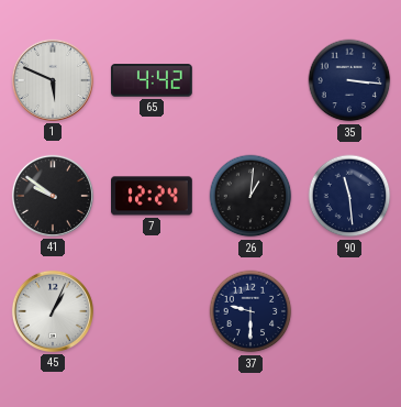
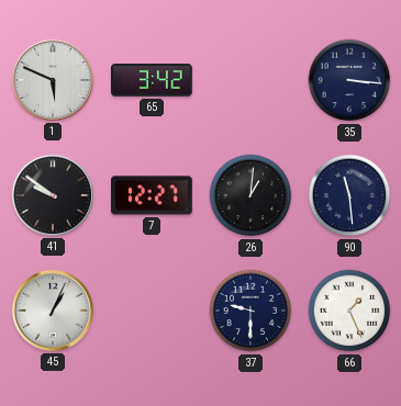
65: 4:42 -> 3:42
7: 12:24 -> 12:27
66: none -> 1:26
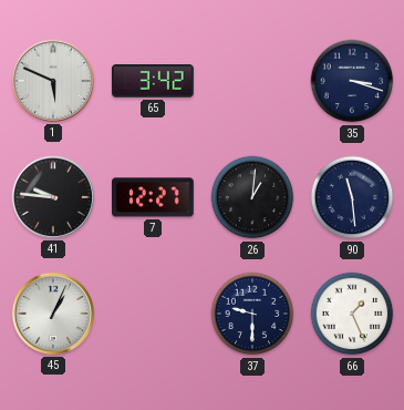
35: 3:16 -> 3:18
41: 9:51 -> 9:46
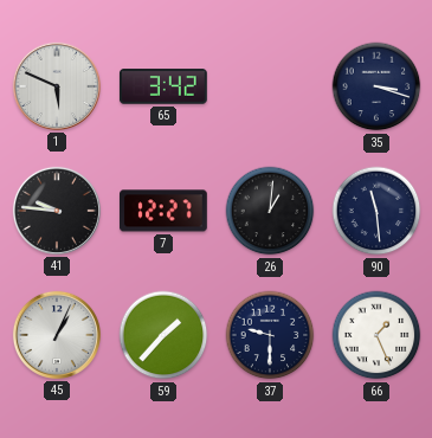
59: none -> 1:37
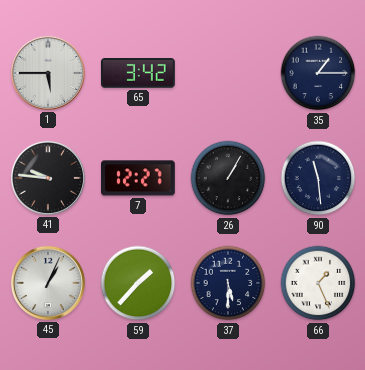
1: 5:49 -> 5:45
35: 3:18 -> 1:15
26: 1:01 -> 1:05
37: 9:30 -> 5:30
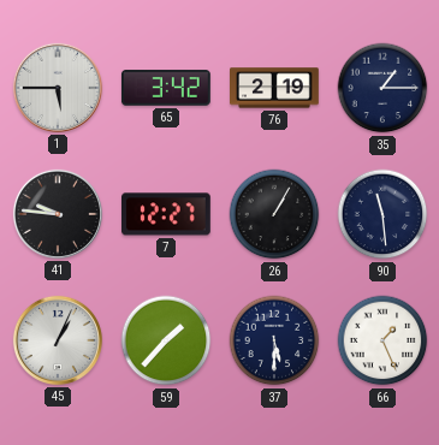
76: none -> 2:19
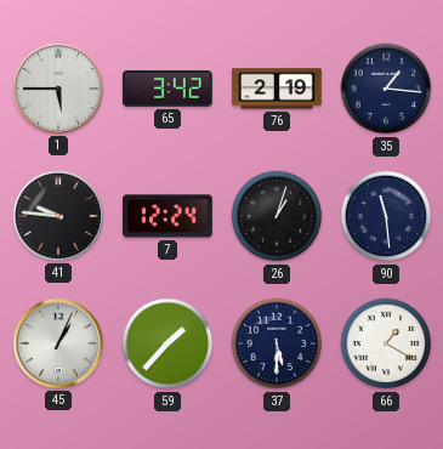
35: 1:15 -> 1:16
7: 12:27 -> 12:24
26: 1:05 -> 1:03
66: 1:26 -> 1:20
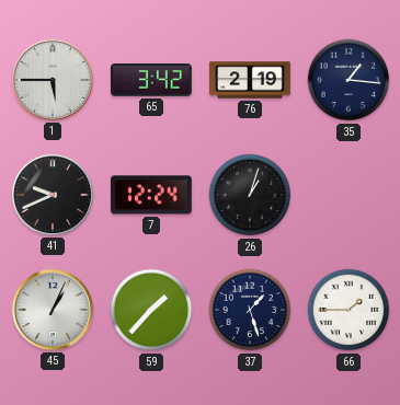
41: 9:46 -> 9:41
90: 11:29 -> none
37: 5:30 -> 1:27
66: 1:20 -> 1:45
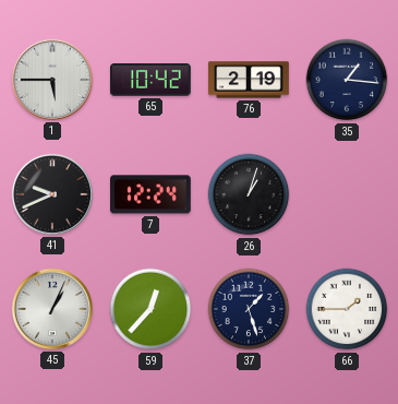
65: 3:42 -> 10:42
59: 1:37 -> 12:37
